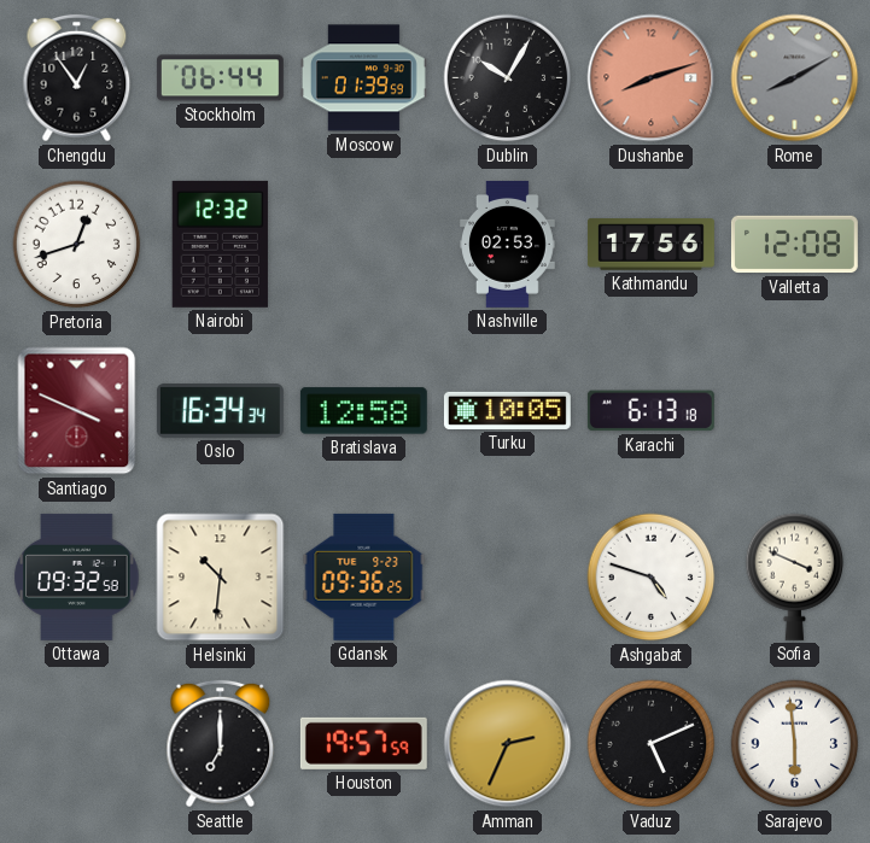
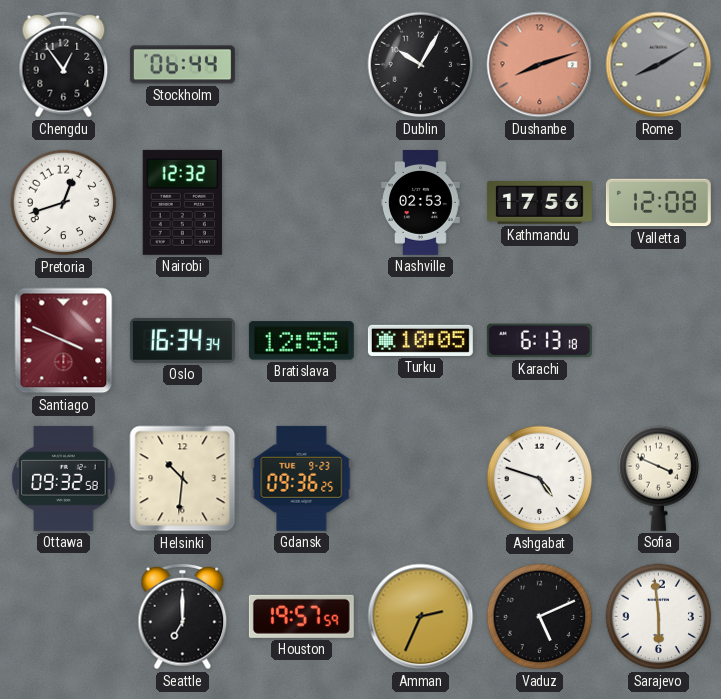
Moscow: 01:39 -> none
Bratislava: 12:58 -> 12:55
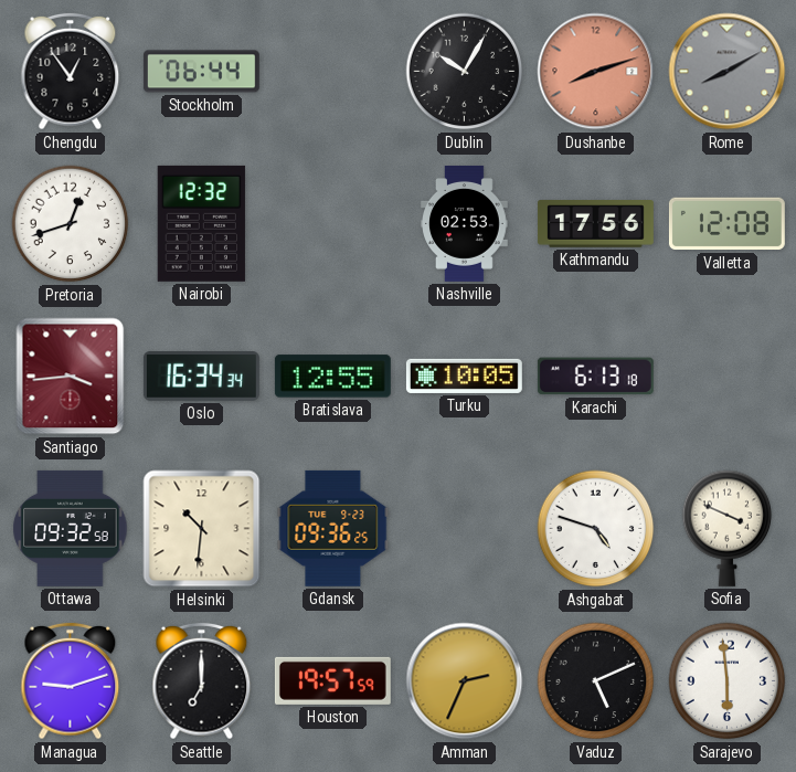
Santiago: 3:49 -> 3:44
Managua: none -> 9:12
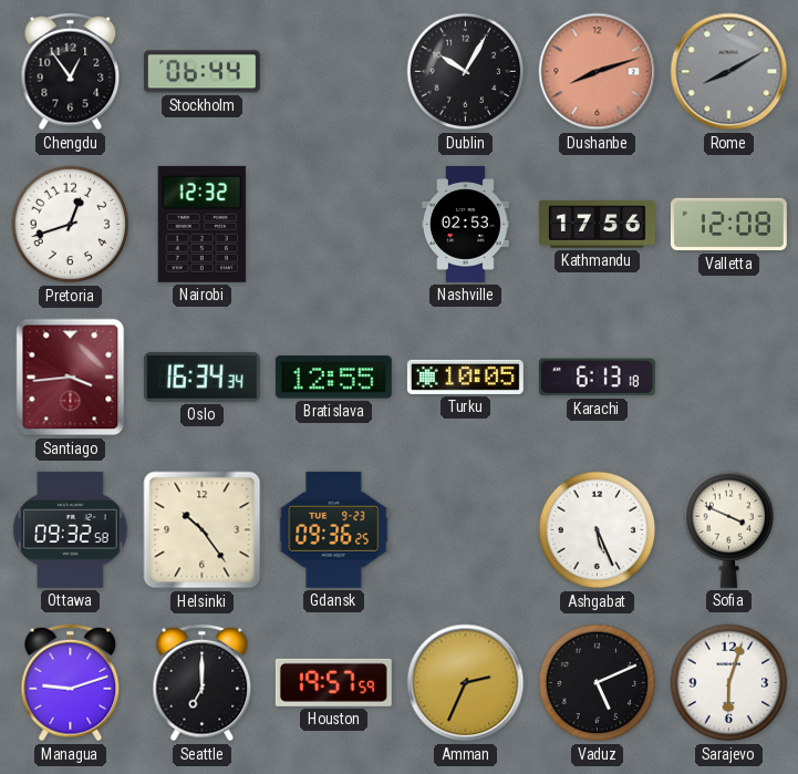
Helsinki: 10:31 -> 10:24
Ashgabat: 4:48 -> 5:26
Sarajevo: 5:59 -> 6:03
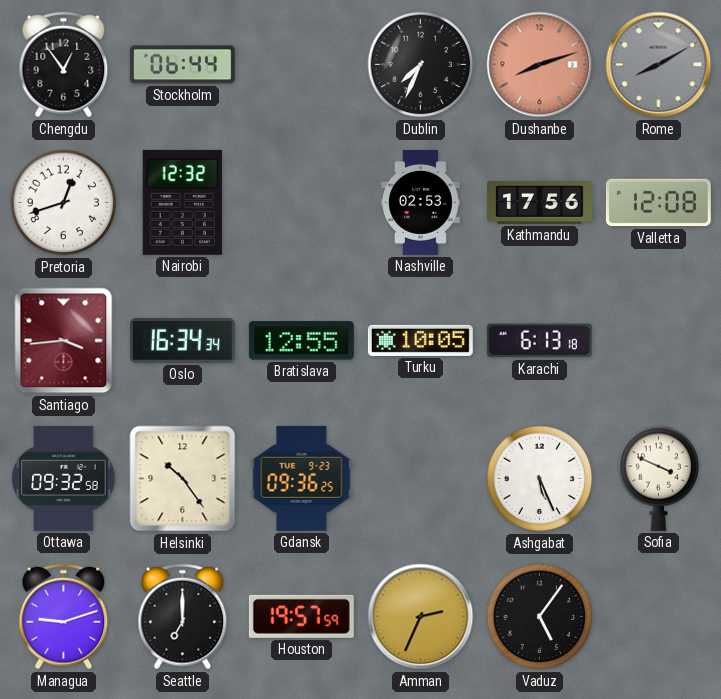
Dublin: 10:05 -> 7:34
Vaduz: 5:11 -> 5:06
Sarajevo: 6:03 -> none
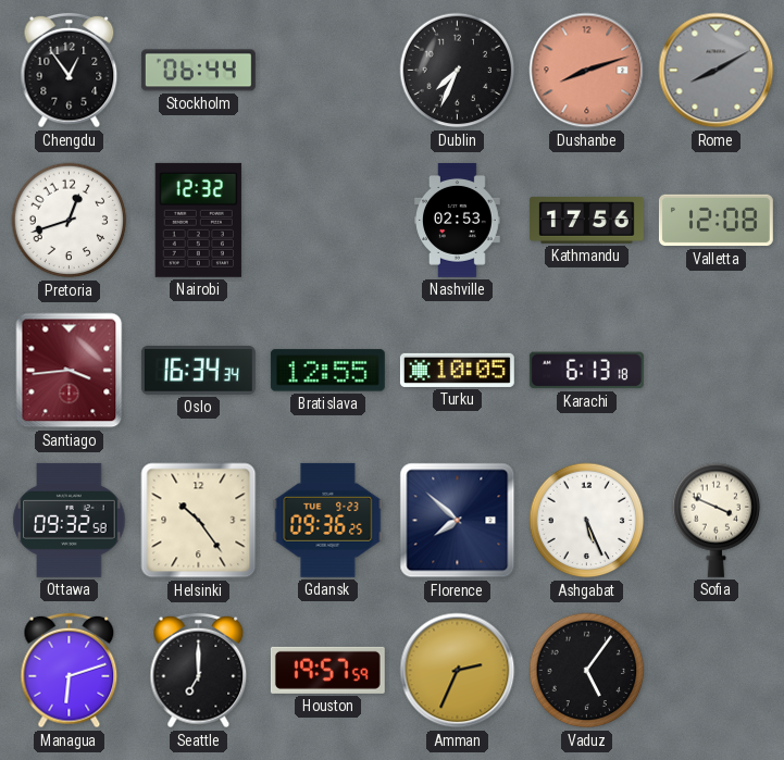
Florence: none -> 7:52
Managua: 9:12 -> 6:12
